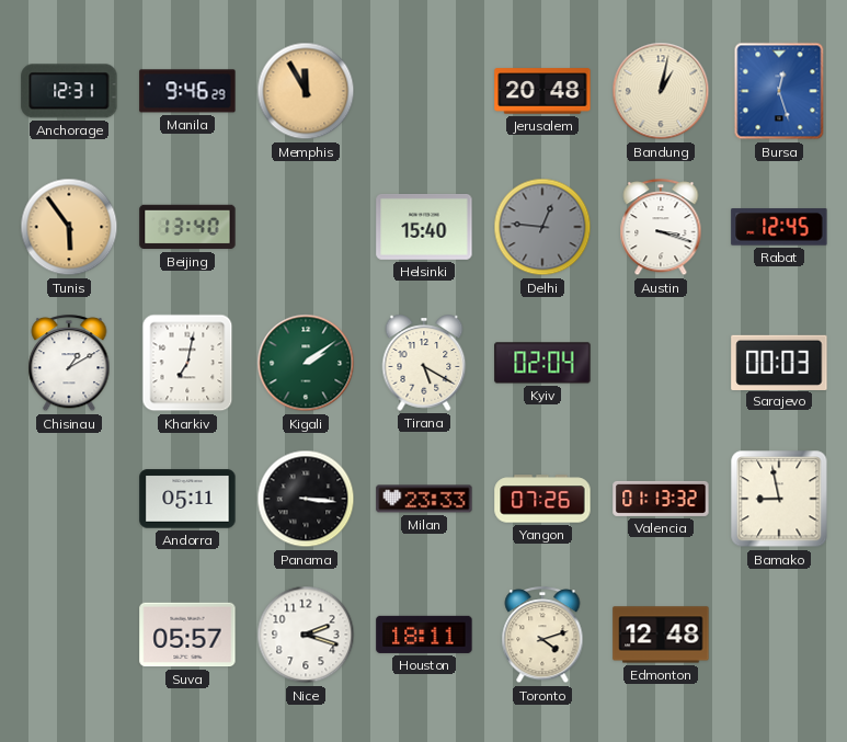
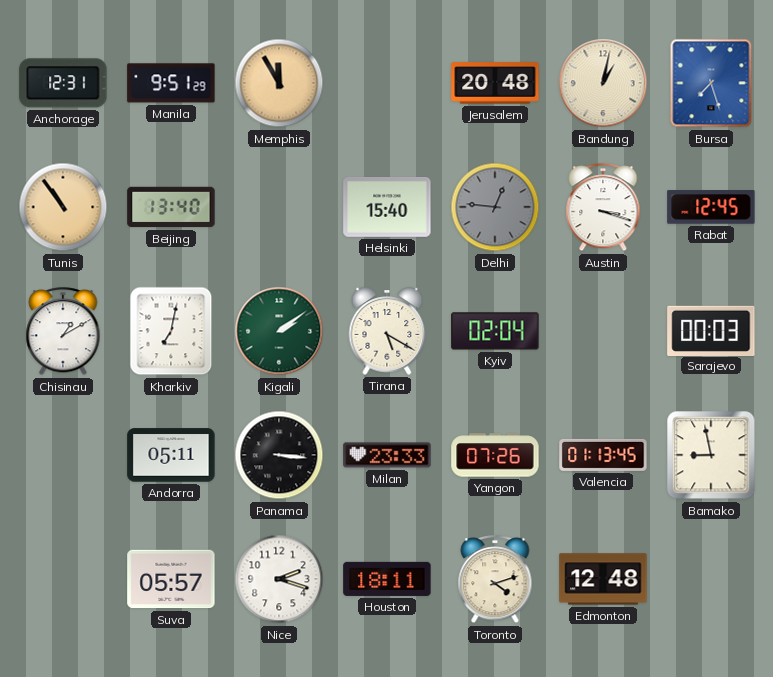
Manila: 9:46 -> 9:51
Bursa: 12:27 -> 7:27
Tunis: 5:54 -> 10:54
Valencia: 01:13:32 -> 01:13:45
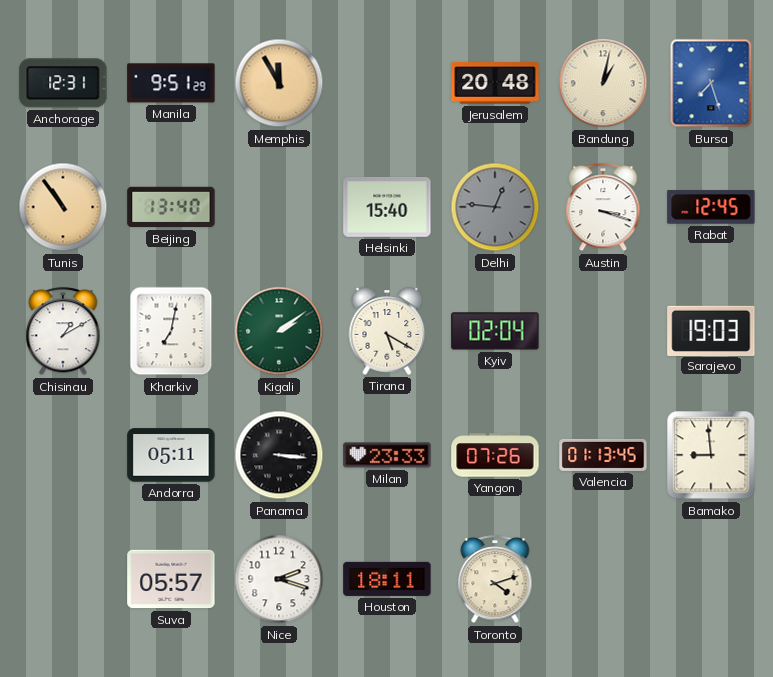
Sarajevo: 00:03 -> 19:03
Bamako: 8:58 -> 8:59
Edmonton: 12:48 -> none
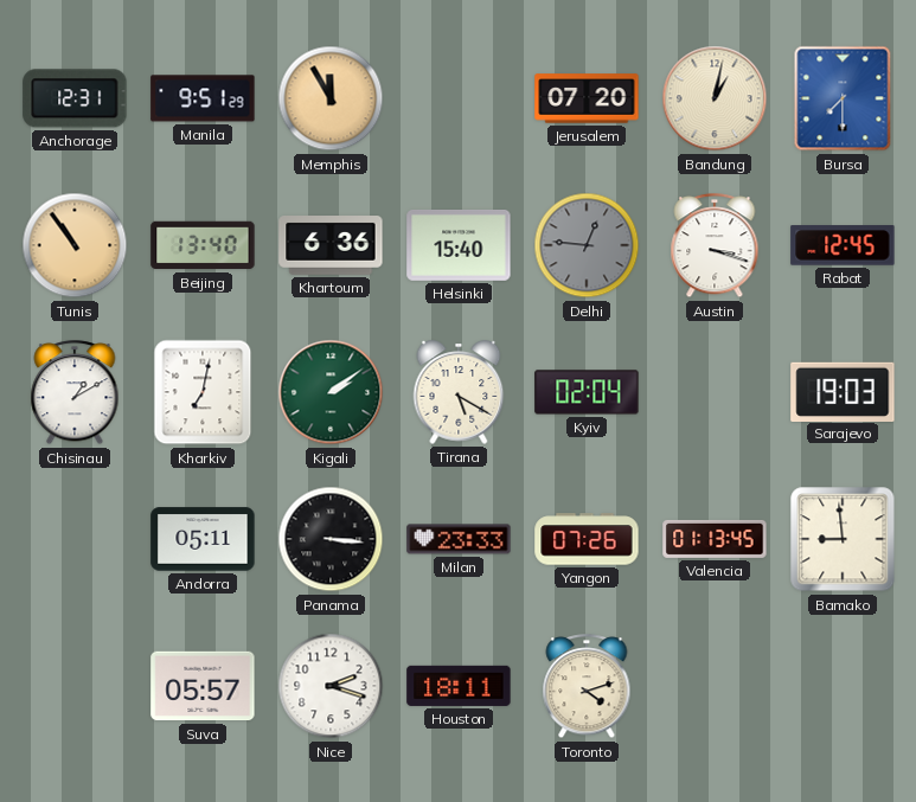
Jerusalem: 20:48 -> 07:20
Bursa: 7:27 -> 7:30
Khartoum: none -> 6:36
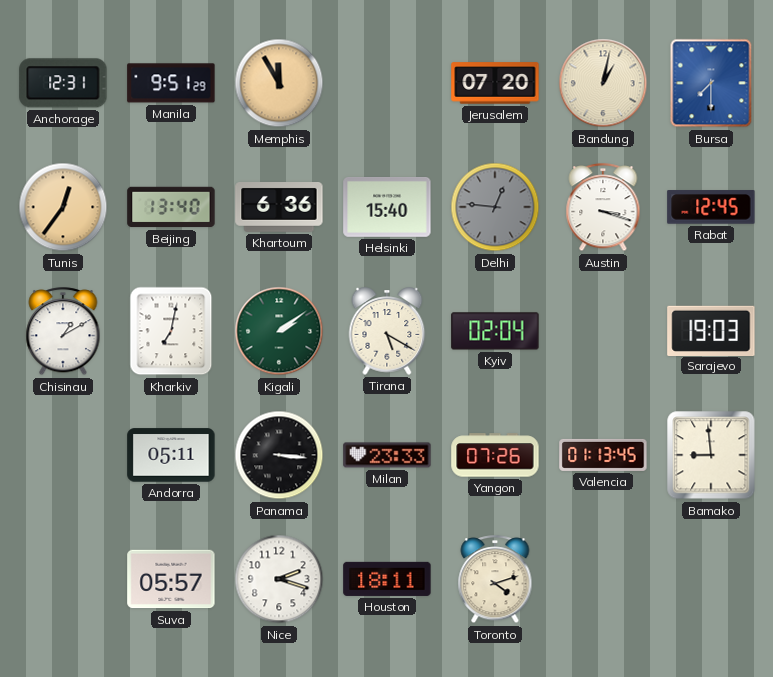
Tunis: 10:54 -> 12:36
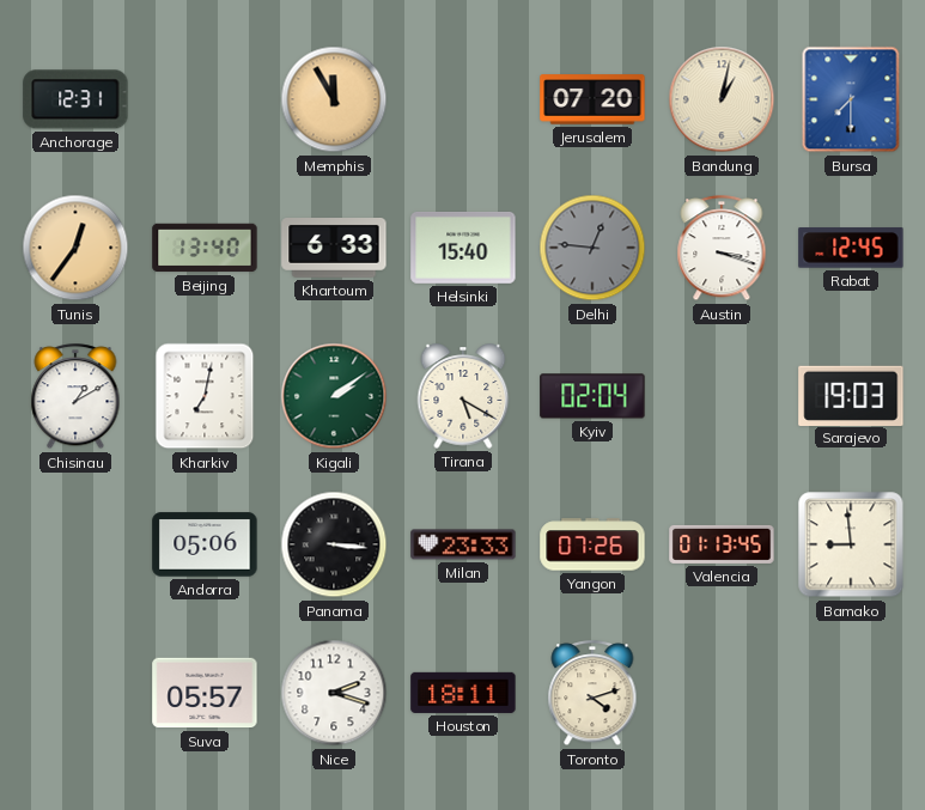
Manila: 9:51 -> none
Khartoum: 6:36 -> 6:33
Andorra: 05:11 -> 05:06
